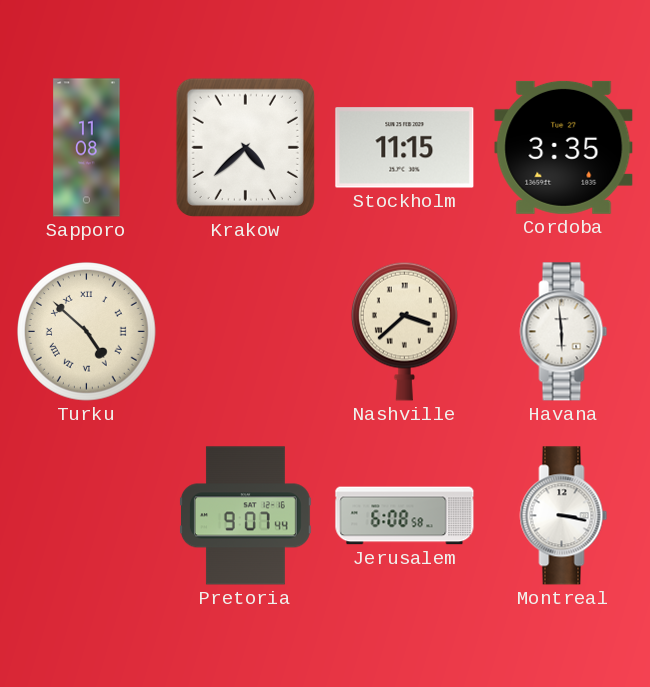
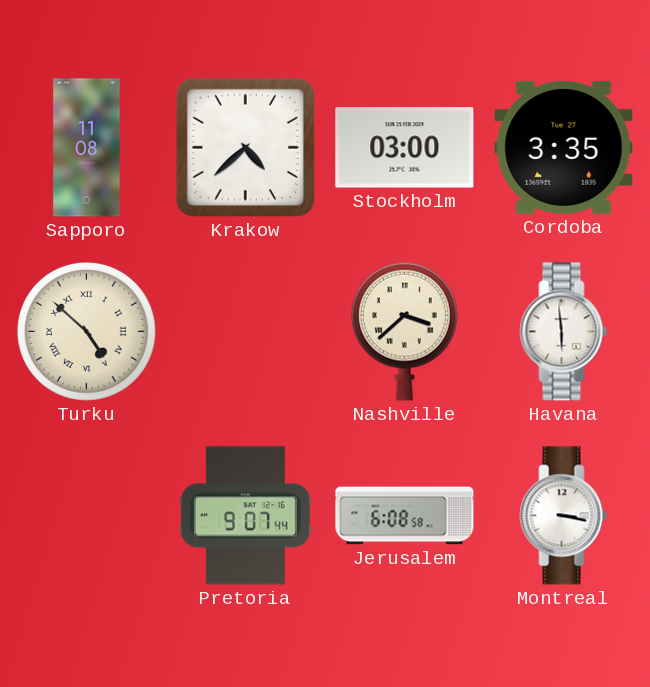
Stockholm: 11:15 -> 03:00
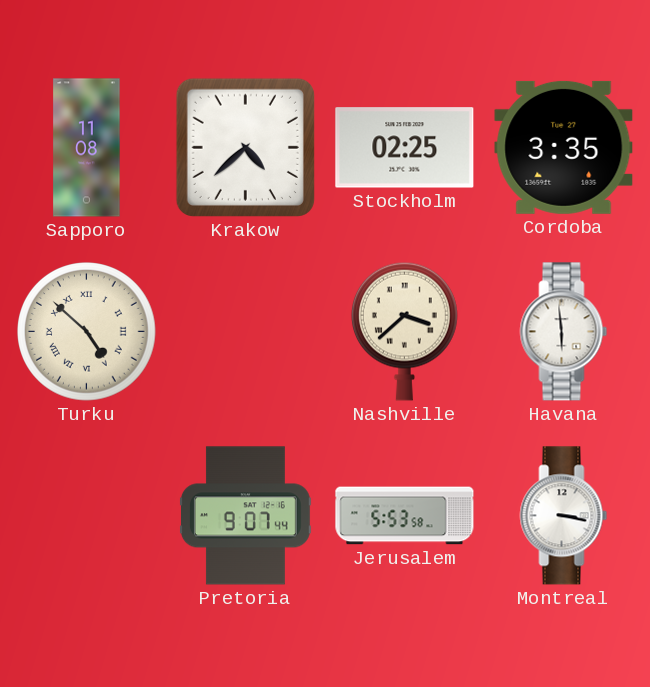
Stockholm: 03:00 -> 02:25
Jerusalem: 6:08 -> 5:53
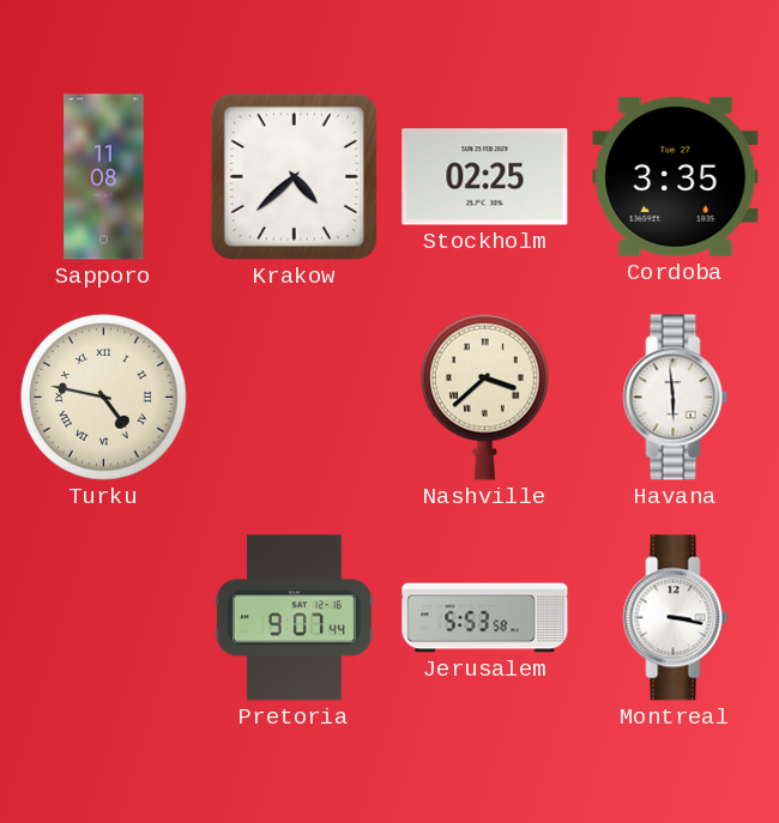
Turku: 4:52 -> 4:47
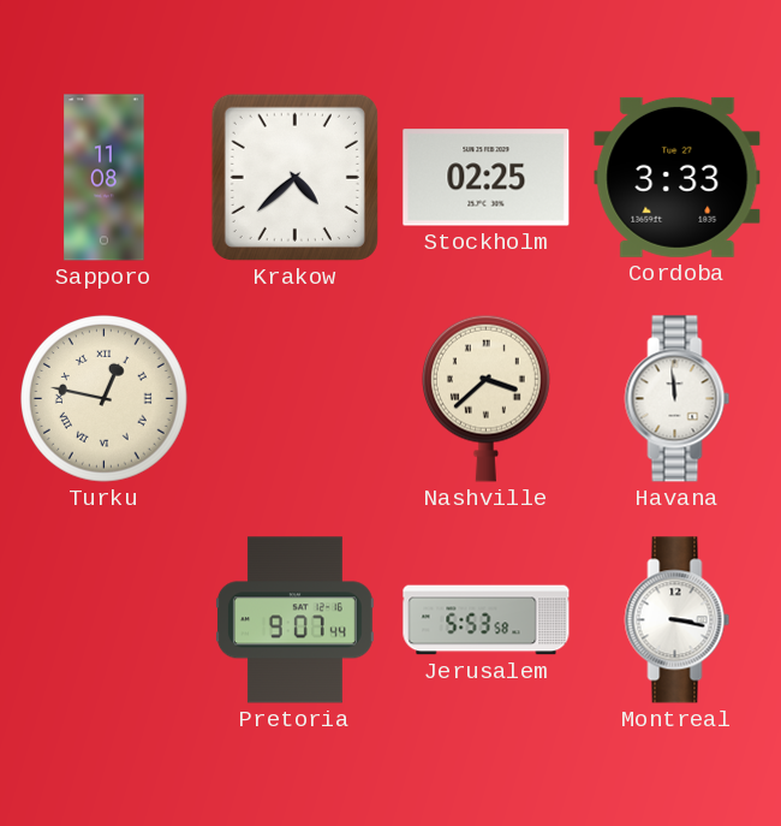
Cordoba: 3:35 -> 3:33
Turku: 4:47 -> 12:47
Havana: 5:59 -> 11:59
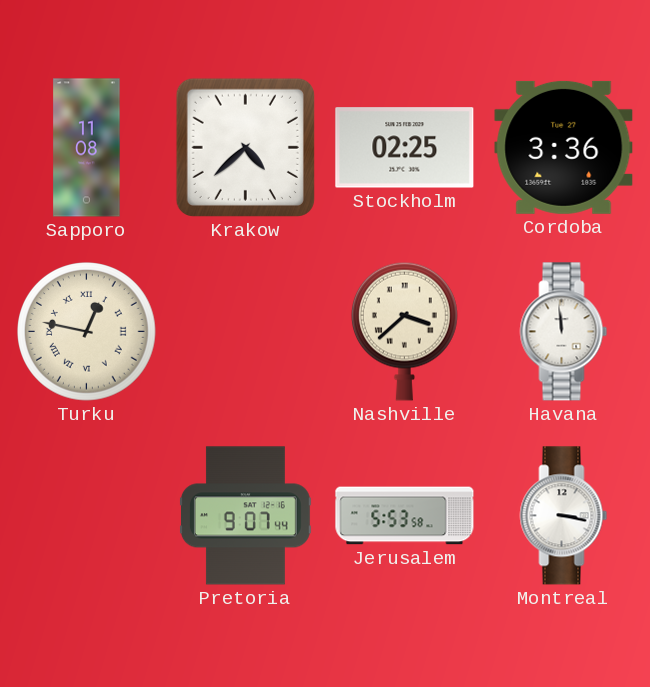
Cordoba: 3:33 -> 3:36
